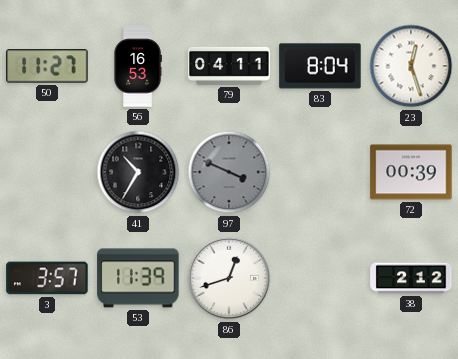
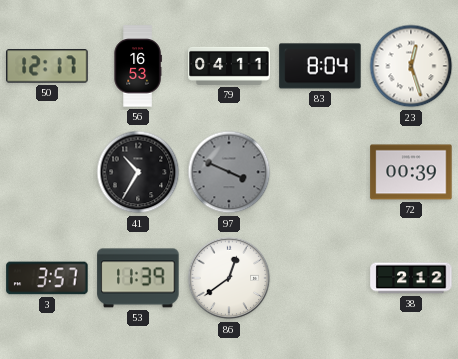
50: 11:27 -> 12:17
86: 12:42 -> 12:39
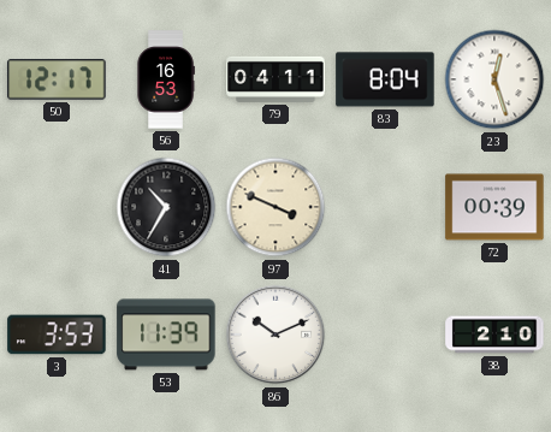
97 dial: grey -> cream
3: 3:57 -> 3:53
86: 12:39 -> 10:11
38: 2:12 -> 2:10
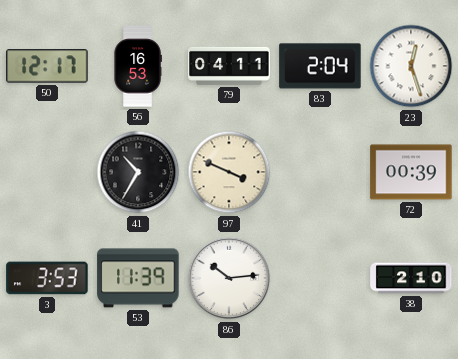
83: 8:04 -> 2:04
86: 10:11 -> 10:14
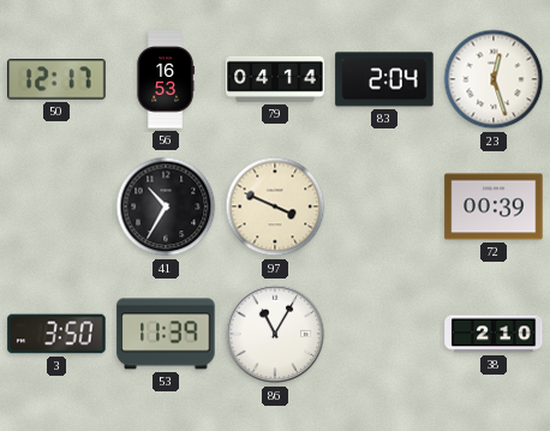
79: 04:11 -> 04:14
3: 3:53 -> 3:50
86: 10:14 -> 11:05
